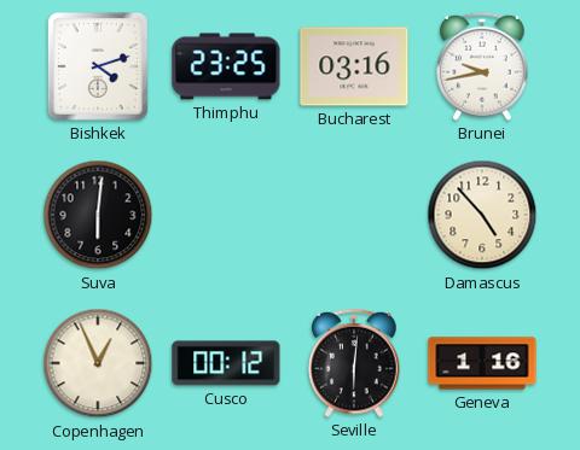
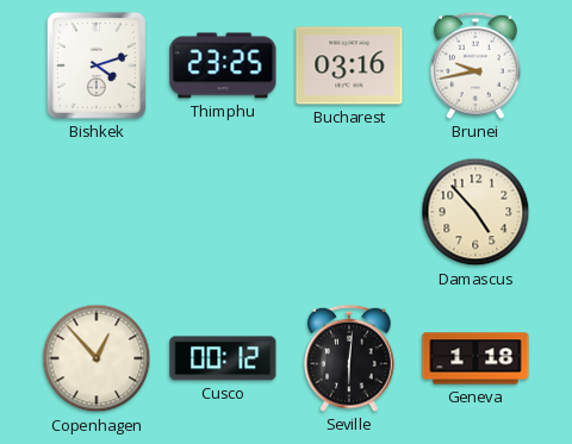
Suva: 6:01 -> none
Copenhagen: 12:56 -> 12:53
Geneva: 1:16 -> 1:18
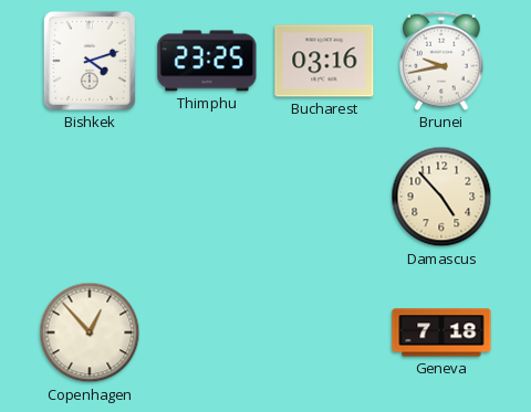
Cusco: 00:12 -> none
Seville: 6:01 -> none
Geneva: 1:18 -> 7:18
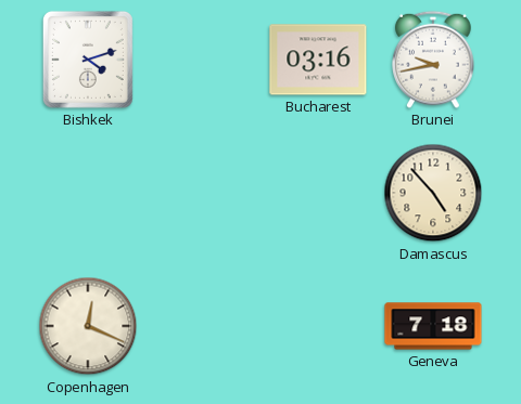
Thimphu: 23:25 -> none
Copenhagen: 12:53 -> 12:19
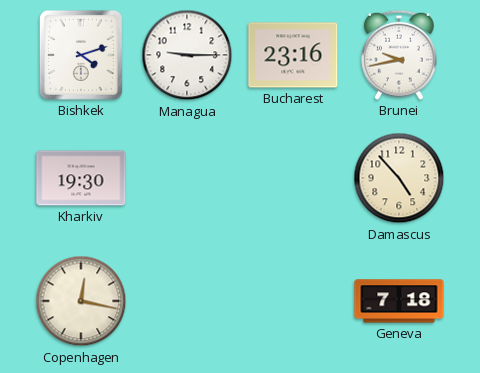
Managua: none -> 9:15
Bucharest: 03:16 -> 23:16
Kharkiv: none -> 19:30
Copenhagen: 12:19 -> 12:17
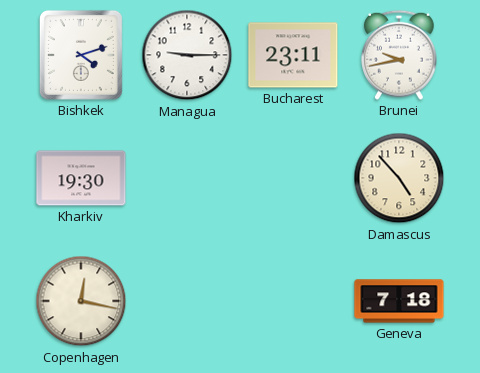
Bucharest: 23:16 -> 23:11
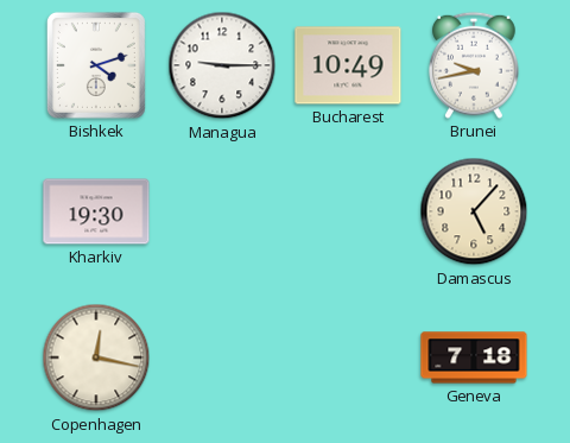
Bucharest: 23:11 -> 10:49
Damascus: 4:53 -> 5:07
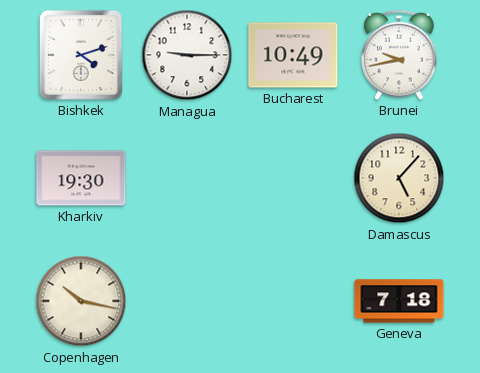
Copenhagen: 12:17 -> 10:17
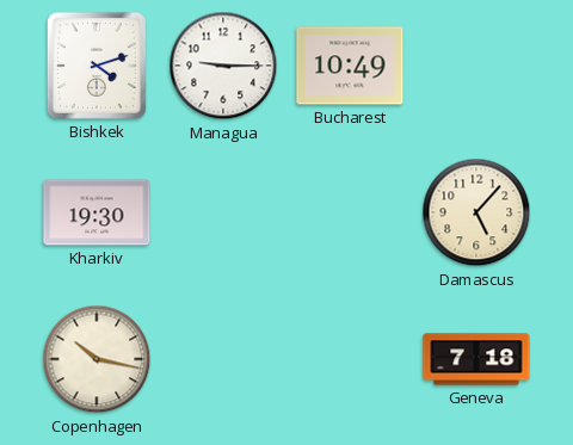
Brunei: 9:43 -> none
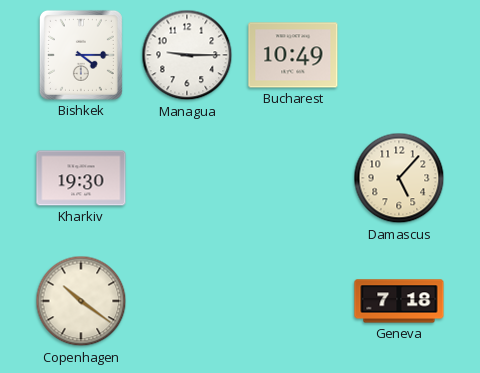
Bishkek: 4:12 -> 4:15
Copenhagen: 10:17 -> 10:21
